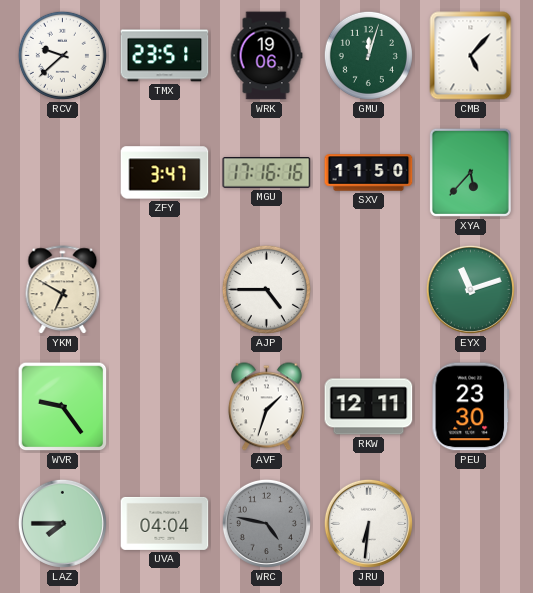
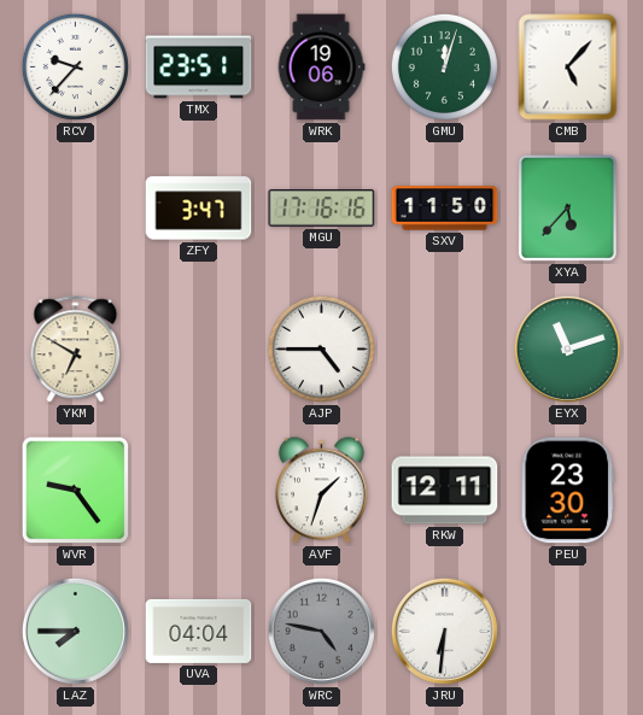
RCV: 9:38 -> 9:37
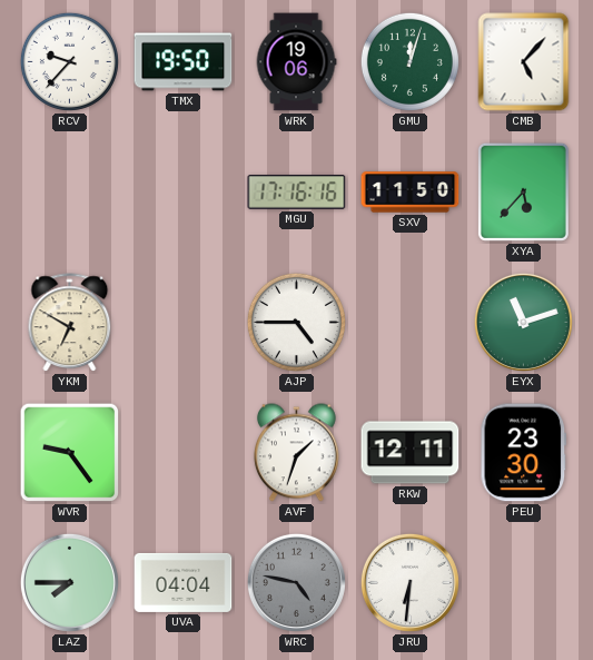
TMX: 23:51 -> 19:50
ZFY: 3:47 -> none
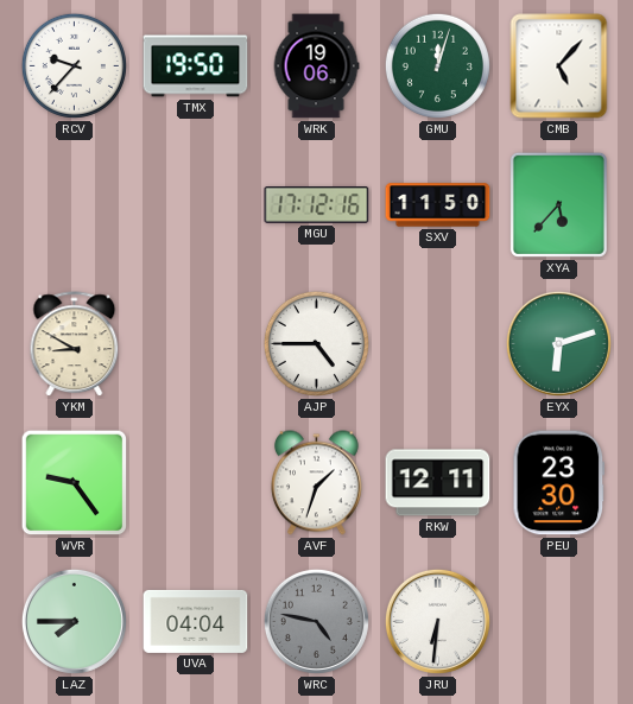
MGU: 17:16 -> 17:12
YKM: 6:50 -> 8:50
EYX: 11:12 -> 6:12
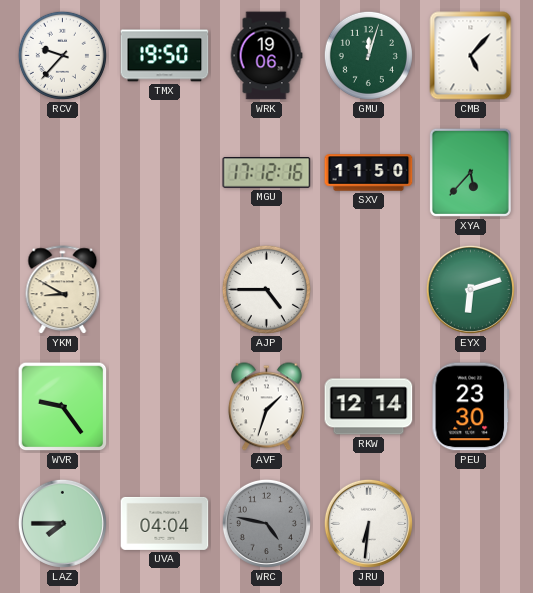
RKW: 12:11 -> 12:14
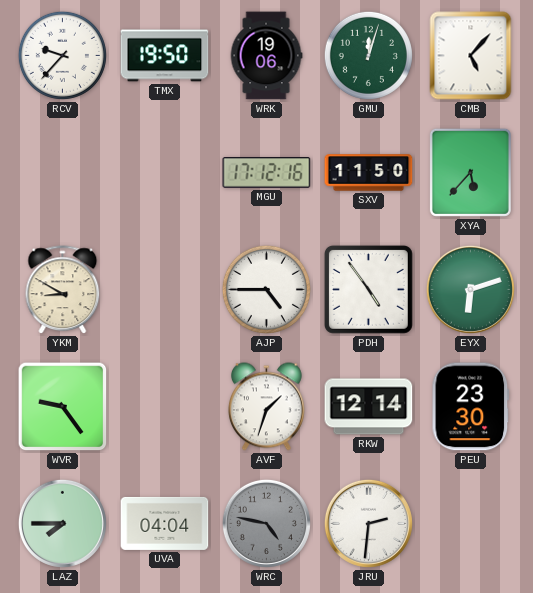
PDH: none -> 4:54
JRU: 6:31 -> 2:31
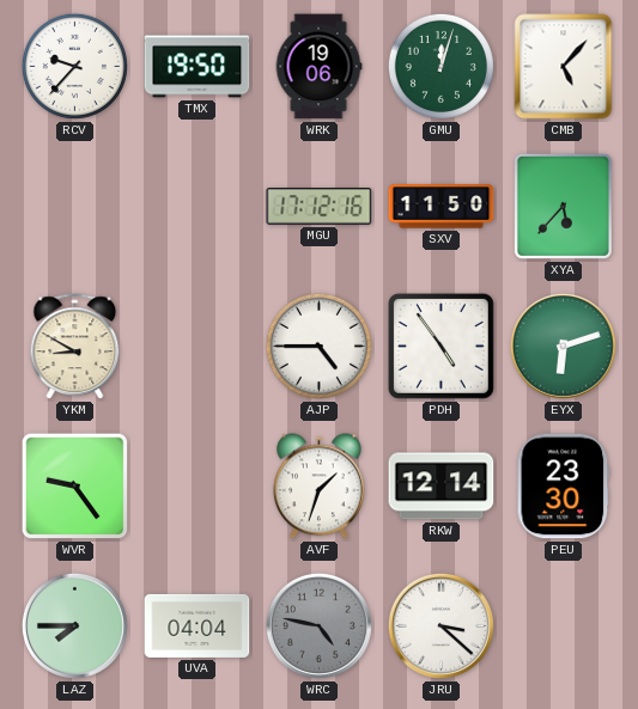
JRU: 2:31 -> 3:22
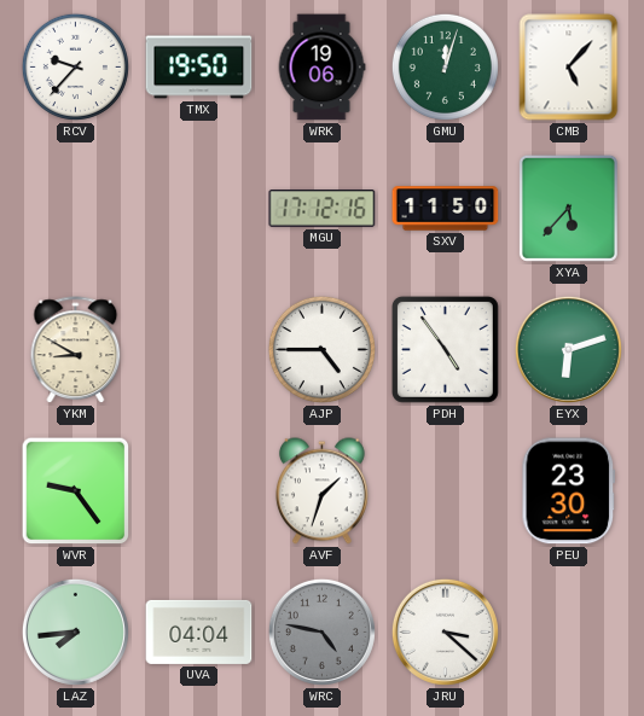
RKW: 12:14 -> none
LAZ: 7:45 -> 7:44
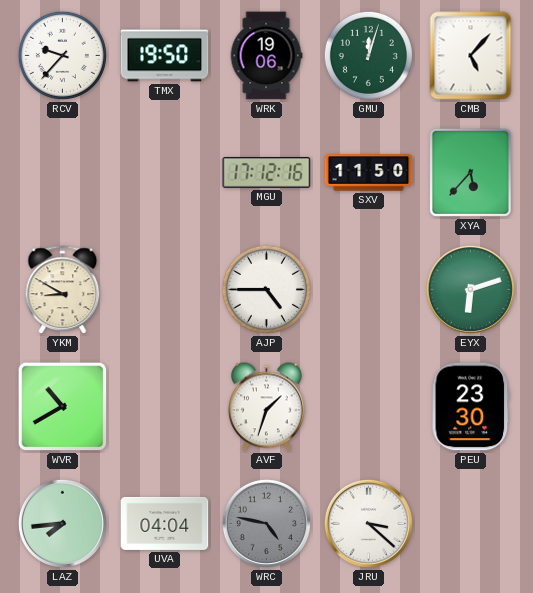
PDH: 4:54 -> none
WVR: 9:24 -> 10:40
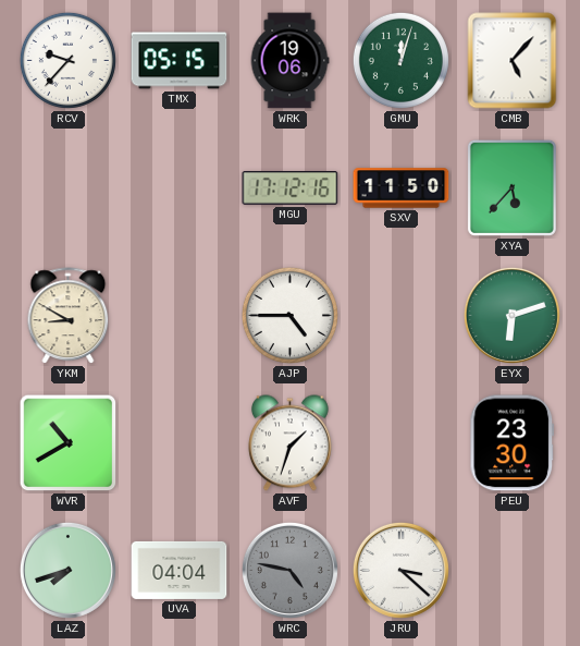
TMX: 19:50 -> 05:15
LAZ: 7:44 -> 7:42
